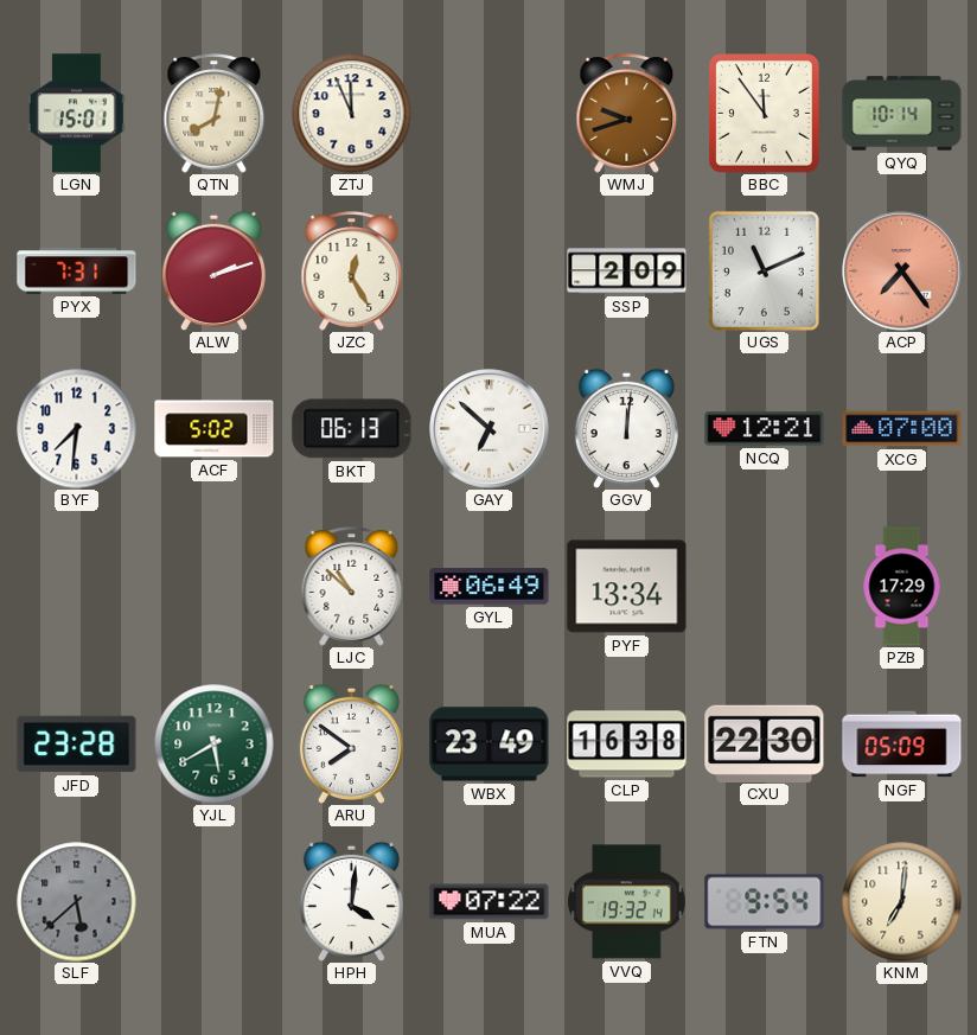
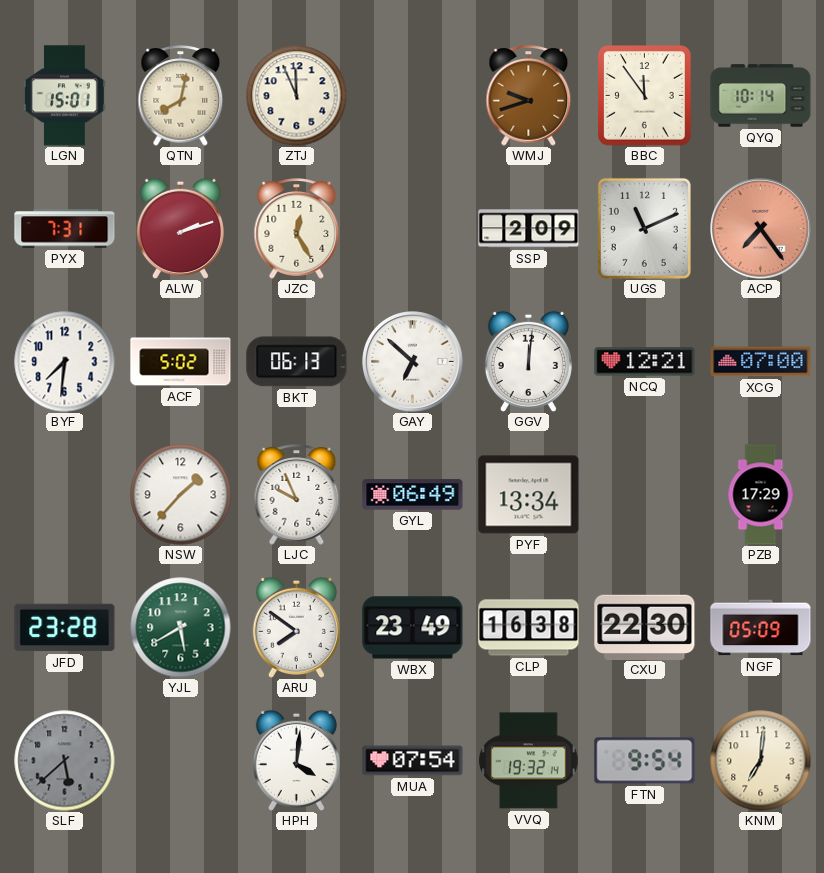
NSW: none -> 1:37
LJC: 10:52 -> 9:56
MUA: 07:22 -> 07:54
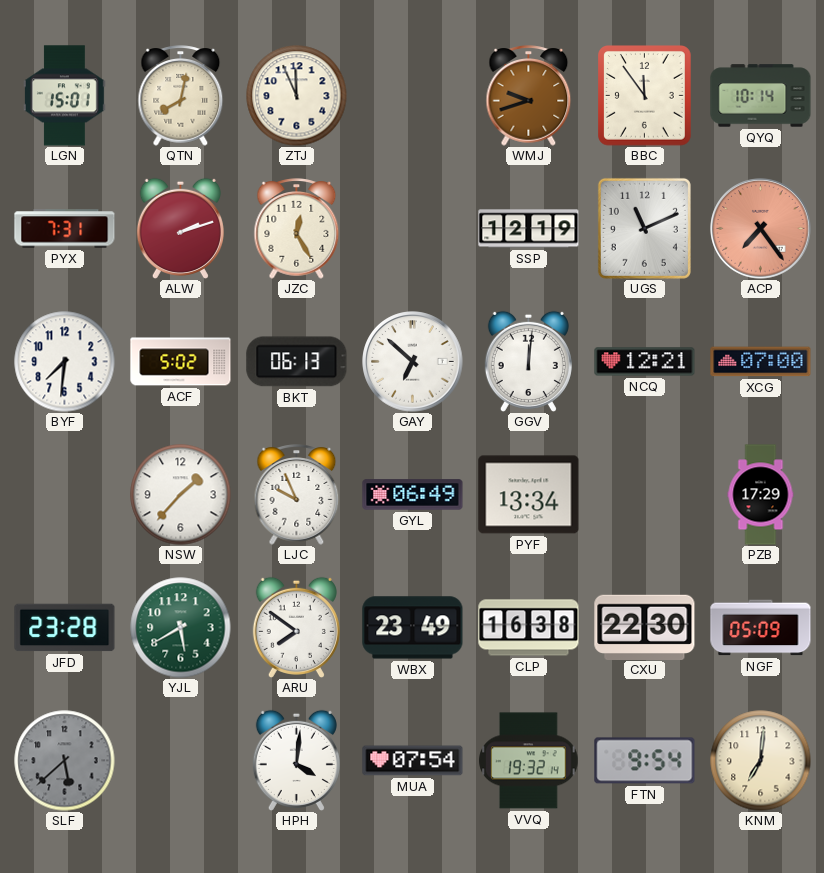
SSP: 2:09 -> 12:19
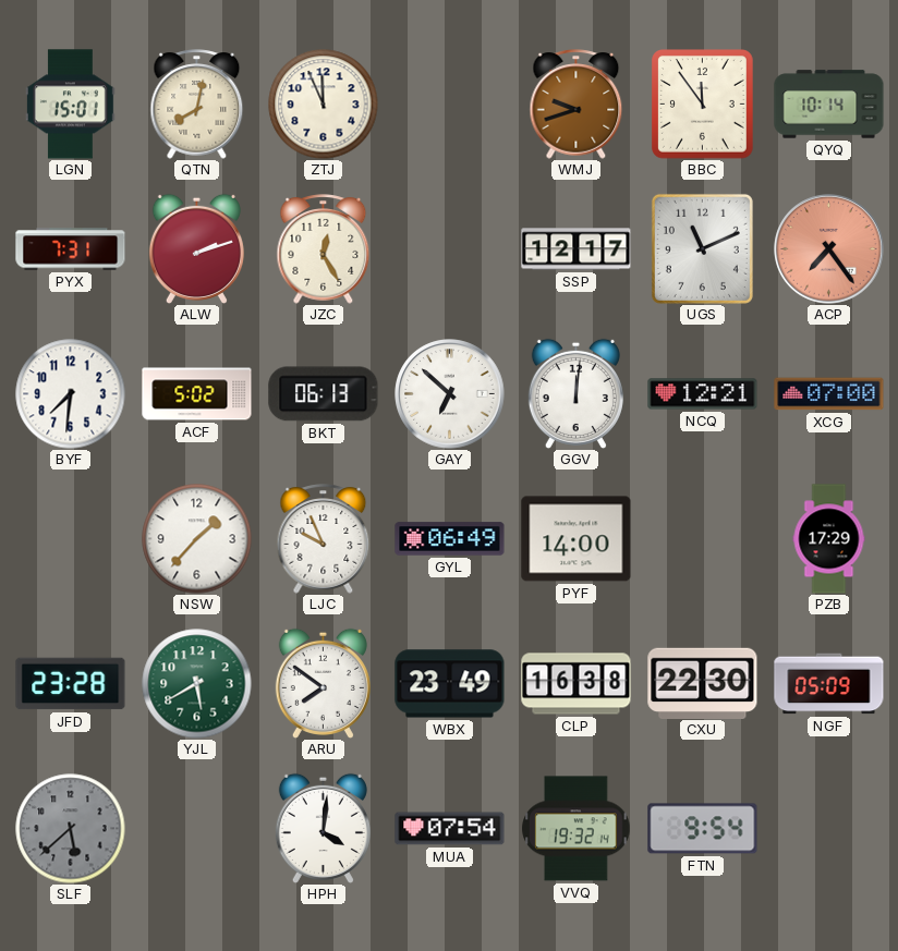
SSP: 12:19 -> 12:17
PYF: 13:34 -> 14:00
KNM: 7:01 -> none
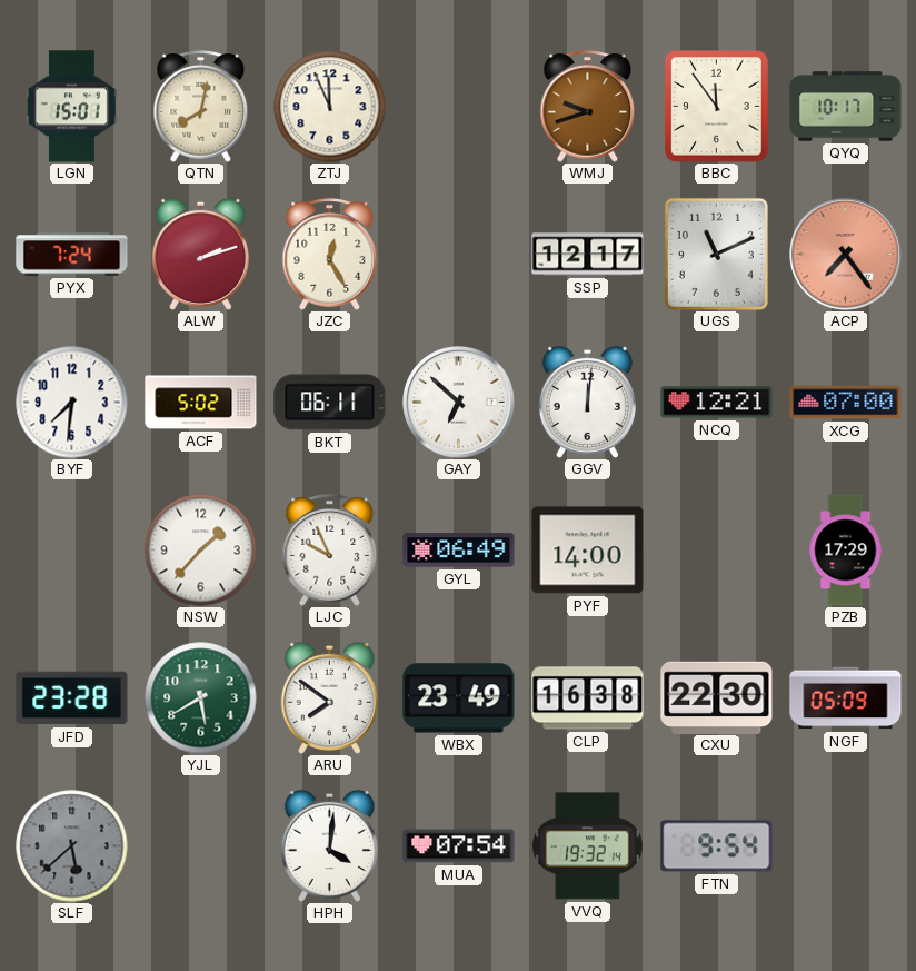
QYQ: 10:14 -> 10:17
PYX: 7:31 -> 7:24
BKT: 06:13 -> 06:11
